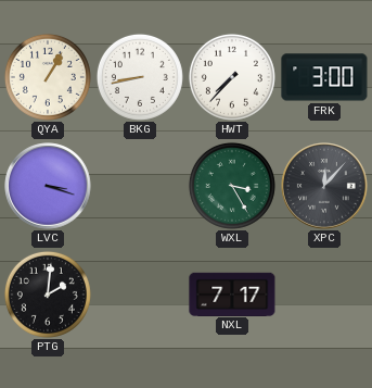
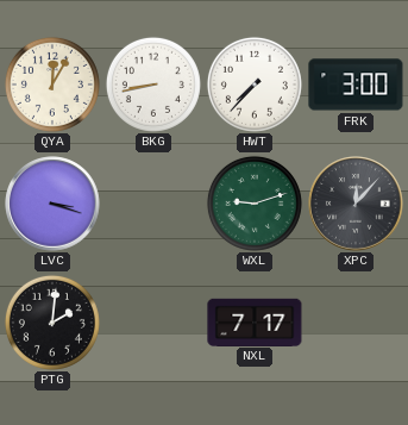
QYA: 1:05 -> 12:05
WXL: 3:25 -> 9:12
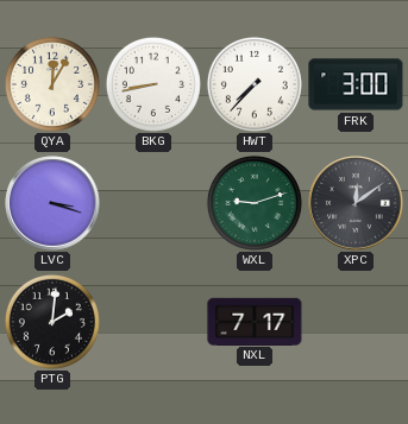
XPC: 12:07 -> 12:09
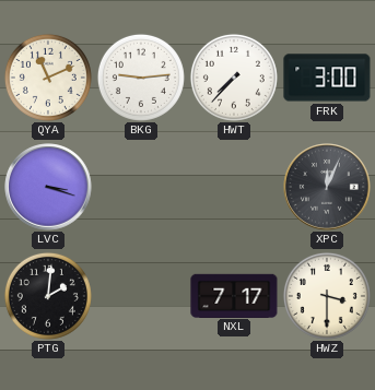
QYA: 12:05 -> 11:11
BKG: 8:43 -> 9:14
WXL: 9:12 -> none
XPC: 12:09 -> 12:04
HWZ: none -> 3:30
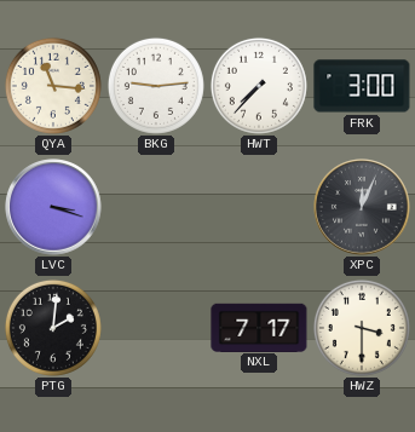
QYA: 11:11 -> 11:16
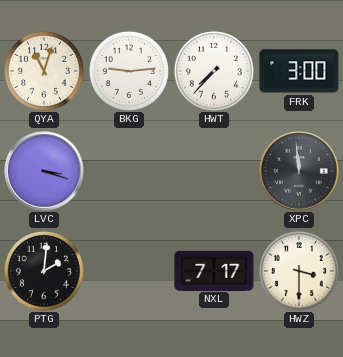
QYA: 11:16 -> 11:03
XPC: 12:04 -> 11:59
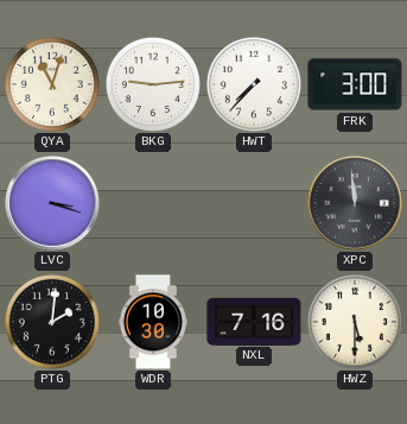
WDR: none -> 10:30
NXL: 7:17 -> 7:16
HWZ: 3:30 -> 5:30
